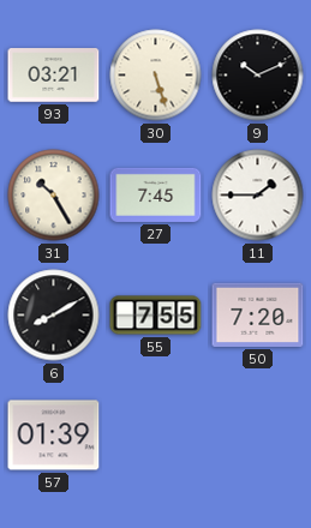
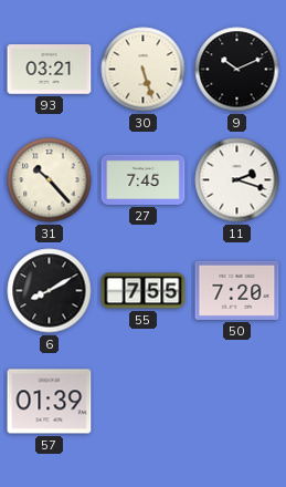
31: 10:25 -> 10:23
11: 1:45 -> 2:18
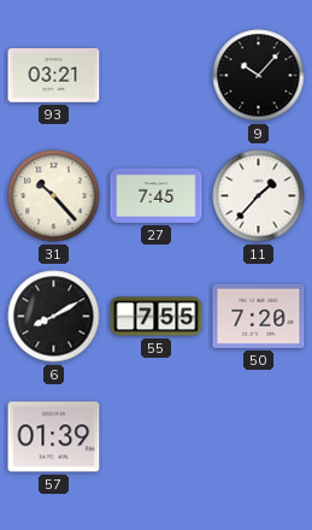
30: 5:27 -> none
9: 10:11 -> 10:07
11: 2:18 -> 1:37
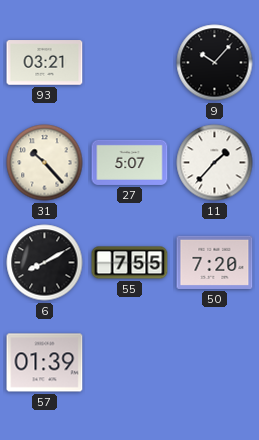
27: 7:45 -> 5:07
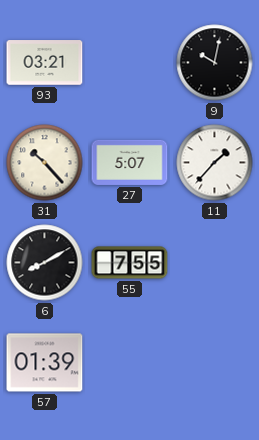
9: 10:07 -> 10:02
50: 7:20 -> none
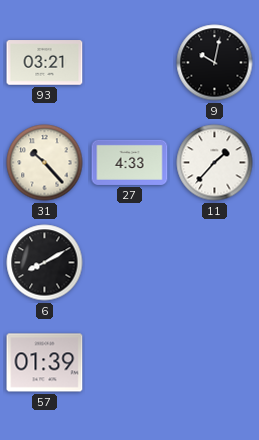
27: 5:07 -> 4:33
55: 7:55 -> none
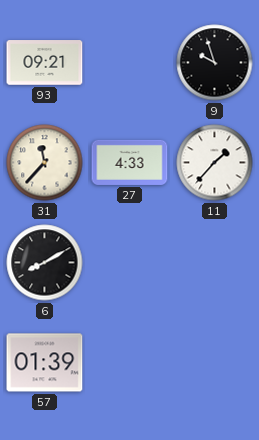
93: 03:21 -> 09:21
9: 10:02 -> 9:57
31: 10:23 -> 11:37
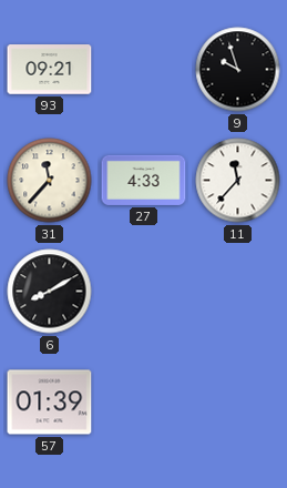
11: 1:37 -> 11:37
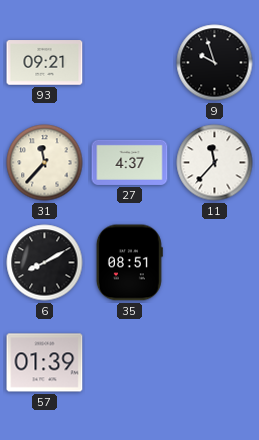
27: 4:33 -> 4:37
35: none -> 08:51
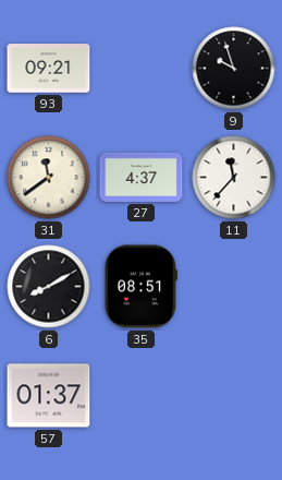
31: 11:37 -> 11:39
57: 01:39 -> 01:37
